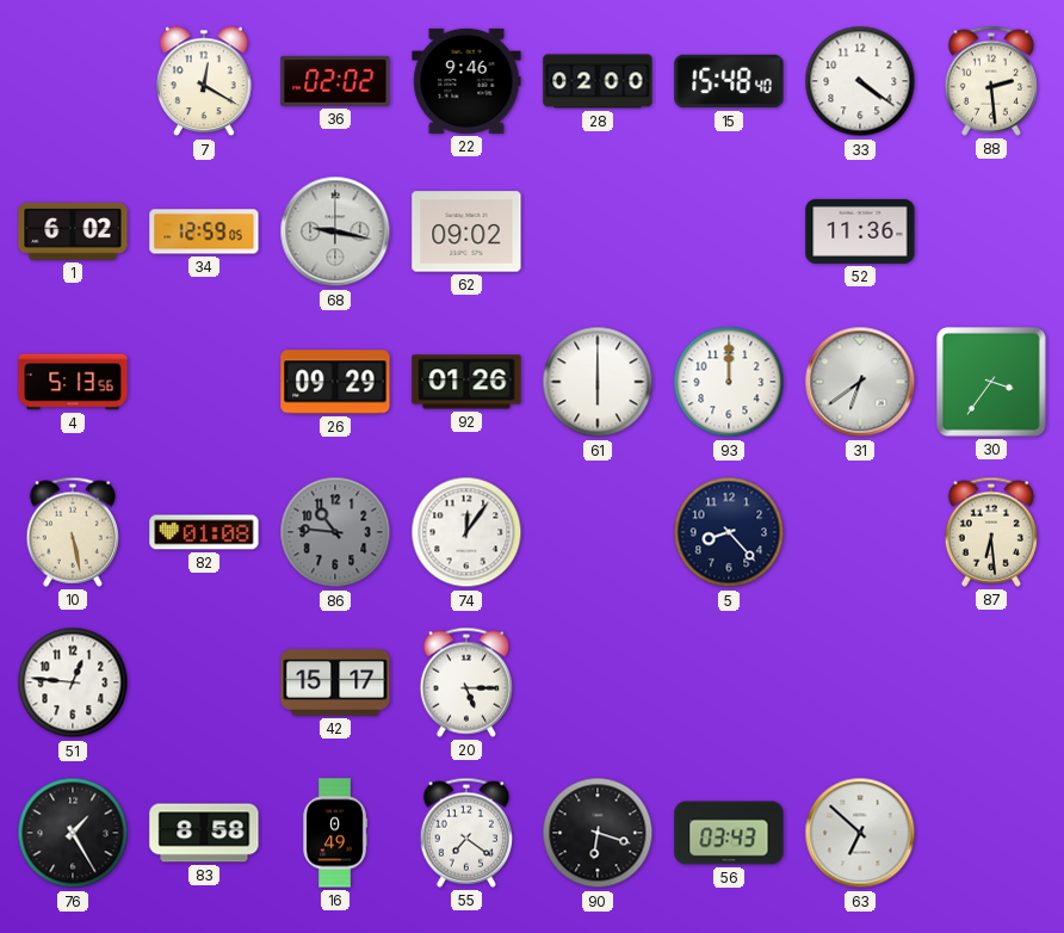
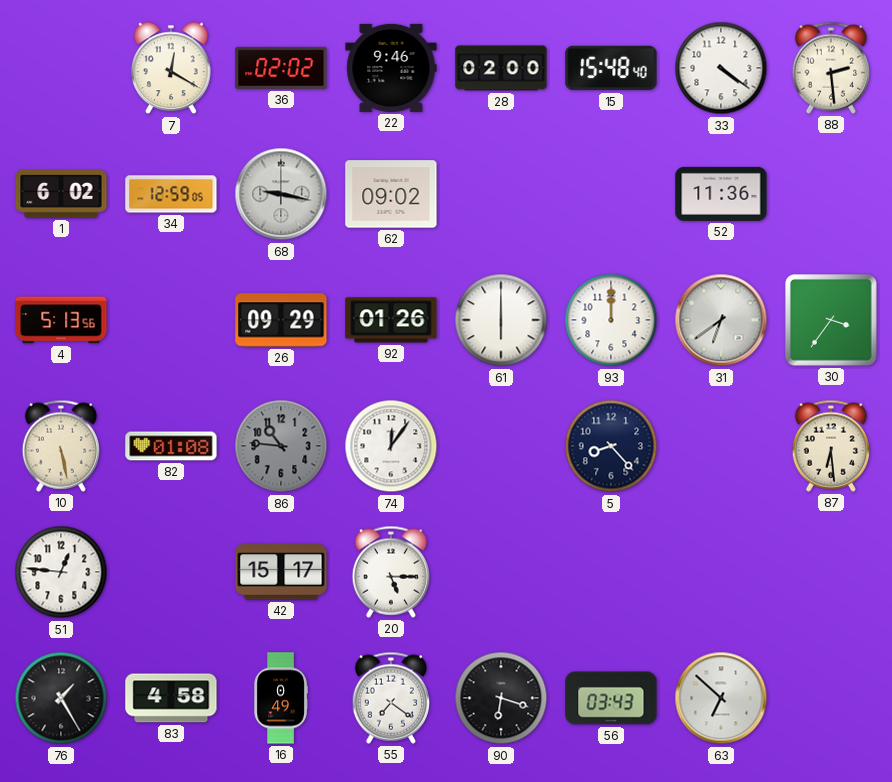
83: 8:58 -> 4:58
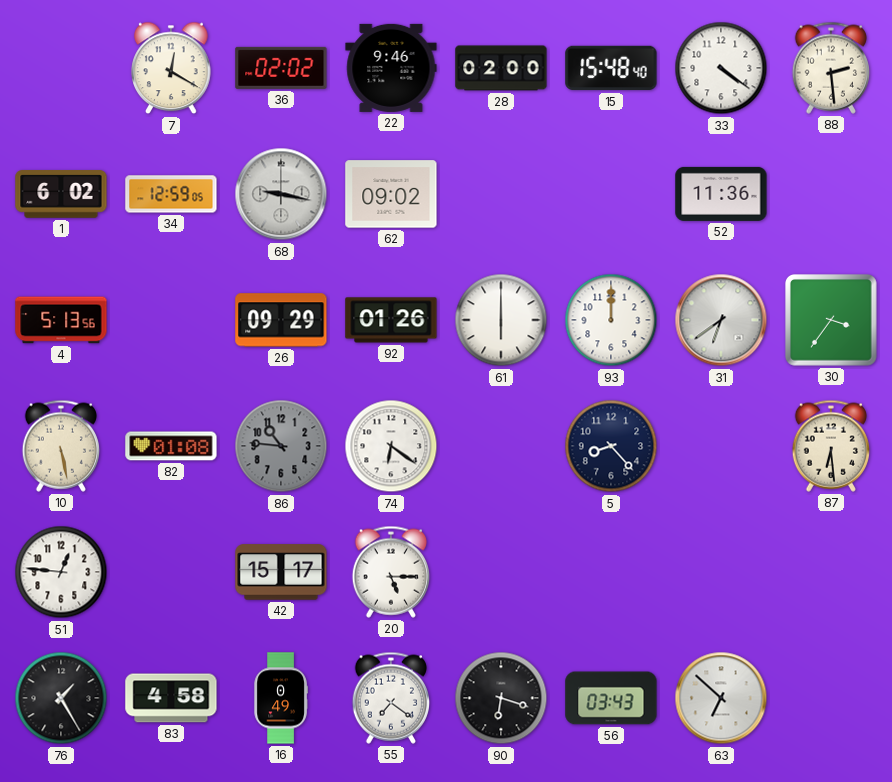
74: 12:06 -> 6:21
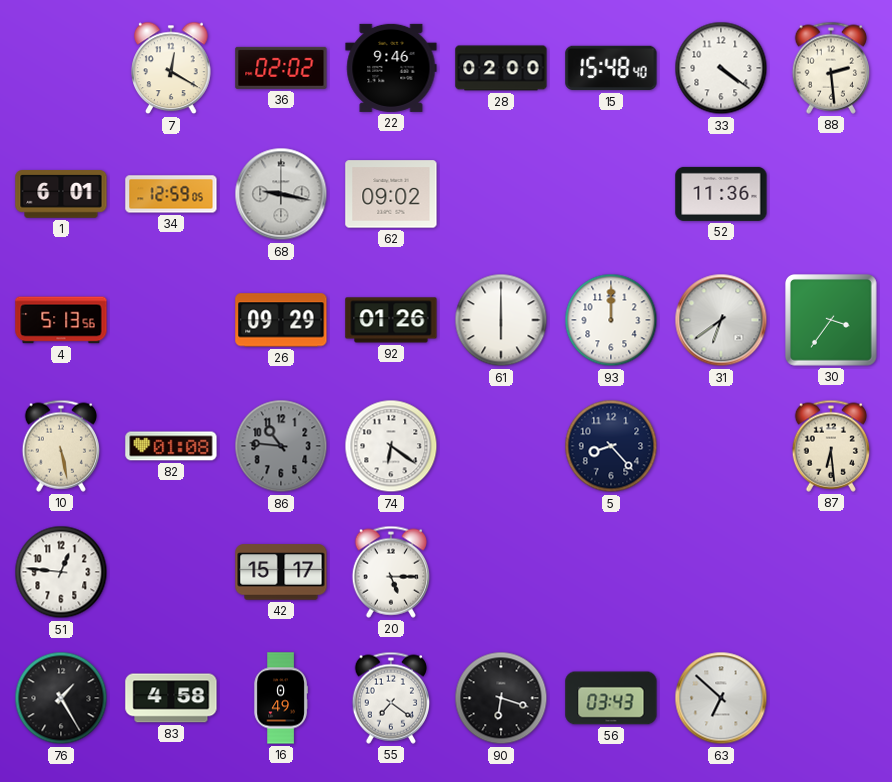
1: 6:02 -> 6:01
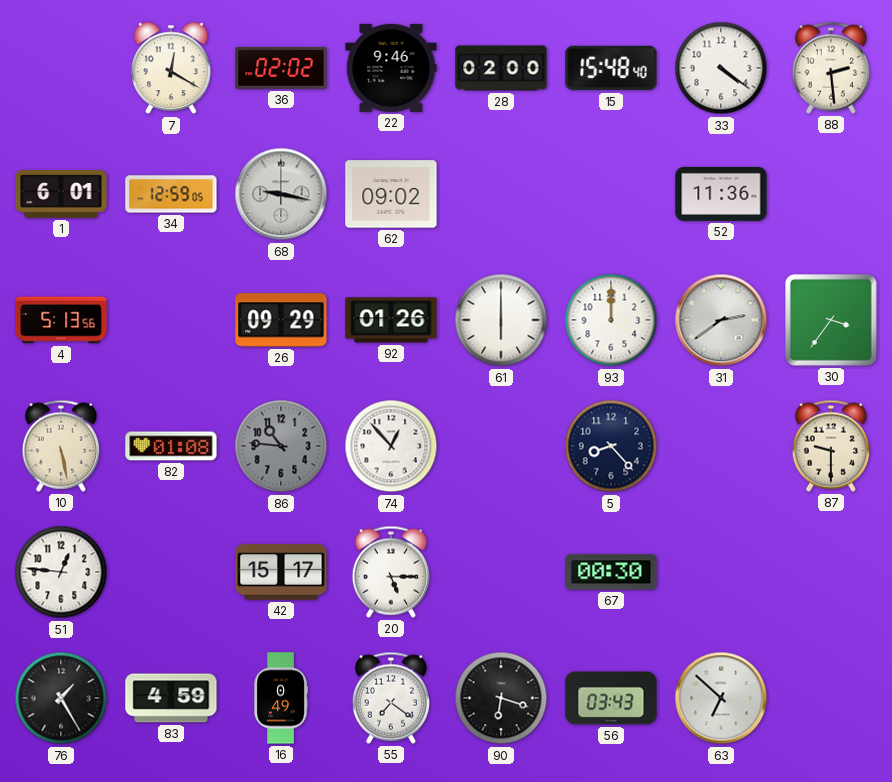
31: 6:39 -> 2:39
74: 6:21 -> 12:53
87: 6:29 -> 9:30
67: none -> 00:30
83: 4:58 -> 4:59
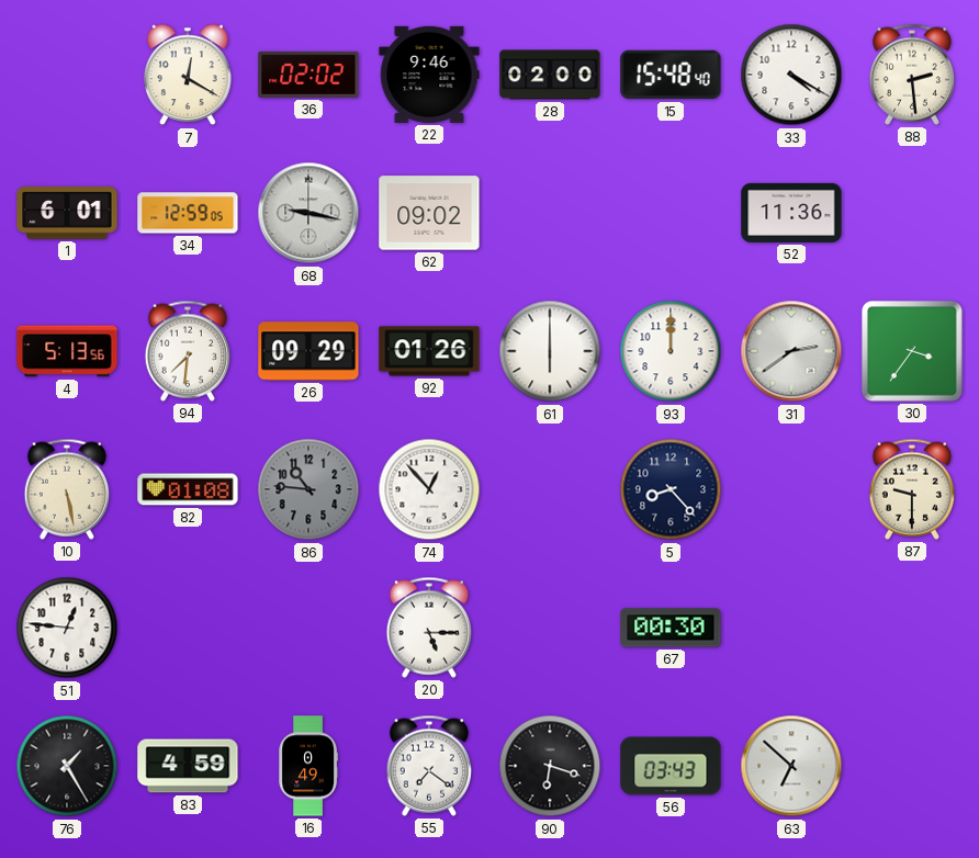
33: 4:21 -> 4:20
94: none -> 7:31
42: 15:17 -> none
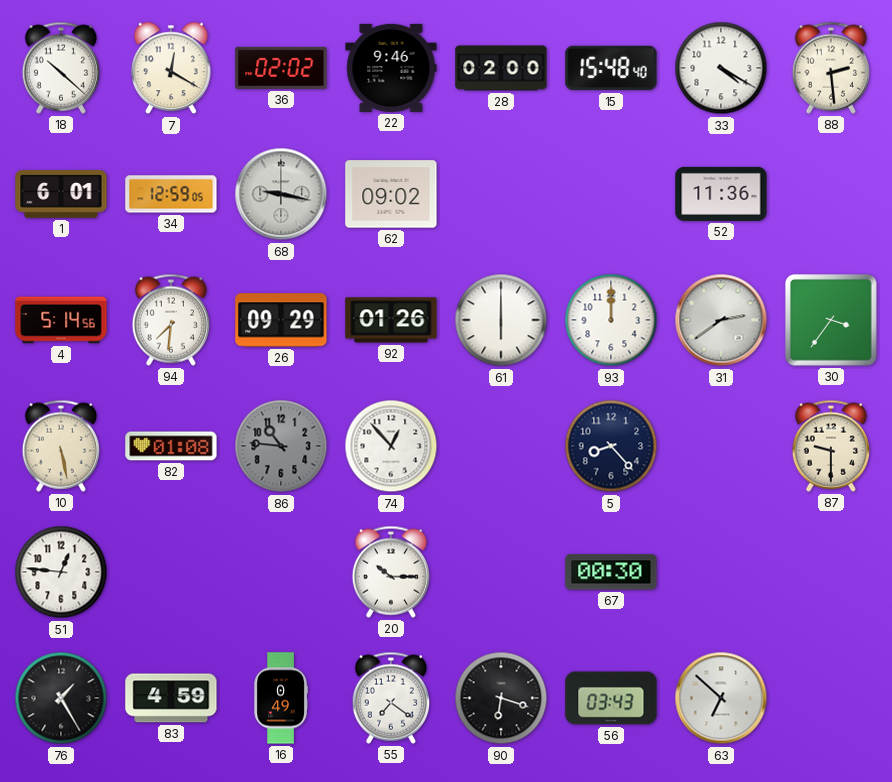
18: none -> 10:22
4: 5:13 -> 5:14
20: 5:15 -> 10:15
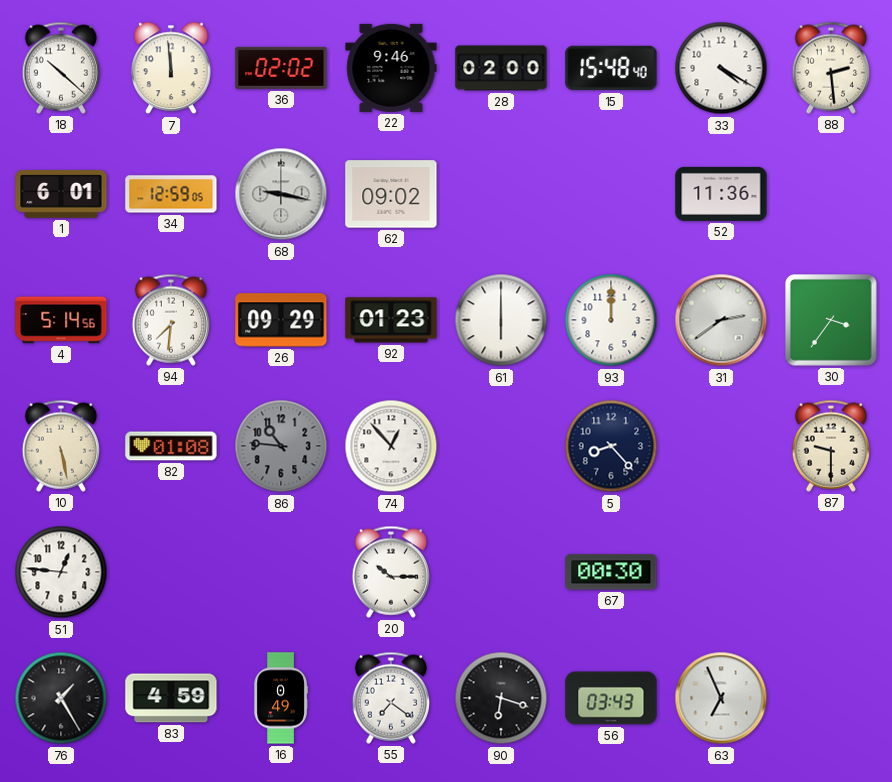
7: 12:20 -> 11:59
92: 01:26 -> 01:23
63: 6:52 -> 6:56
